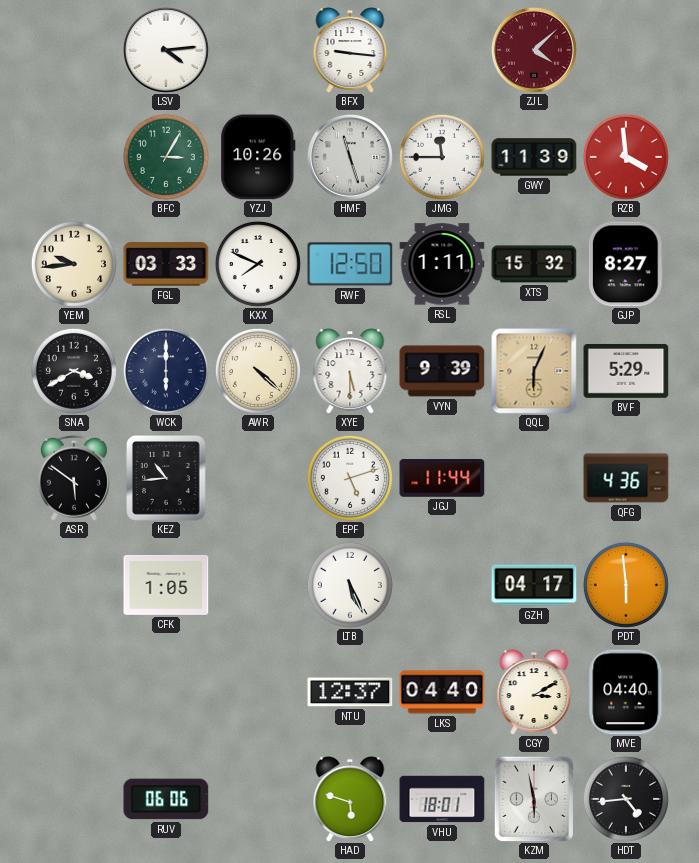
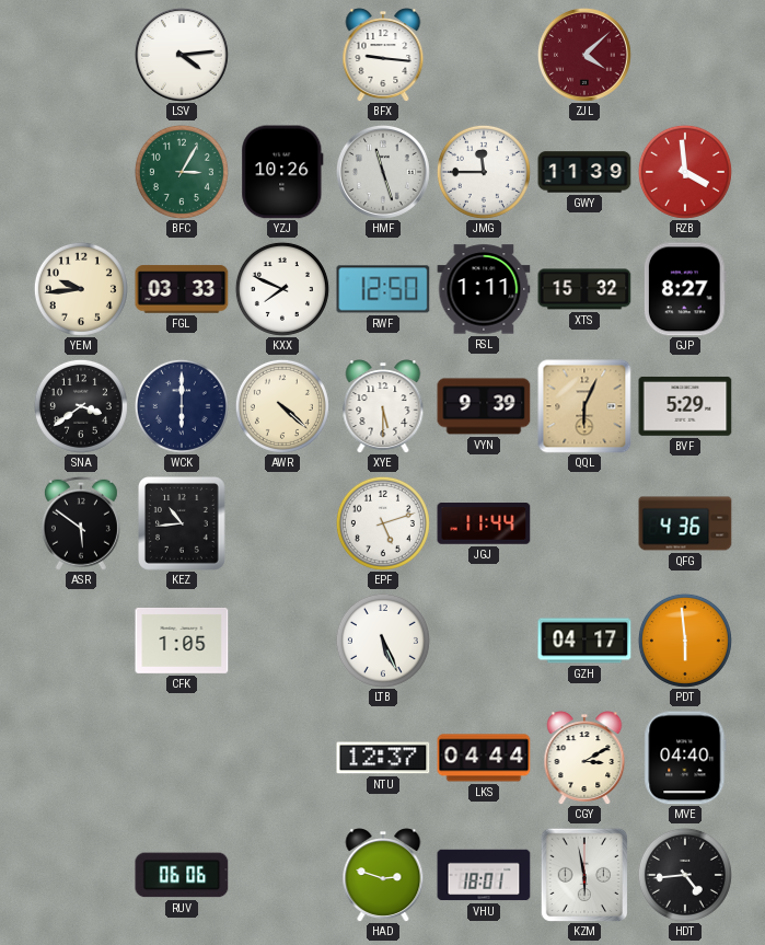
SNA: 3:40 -> 3:39
LKS: 04:40 -> 04:44
HAD: 5:48 -> 2:48
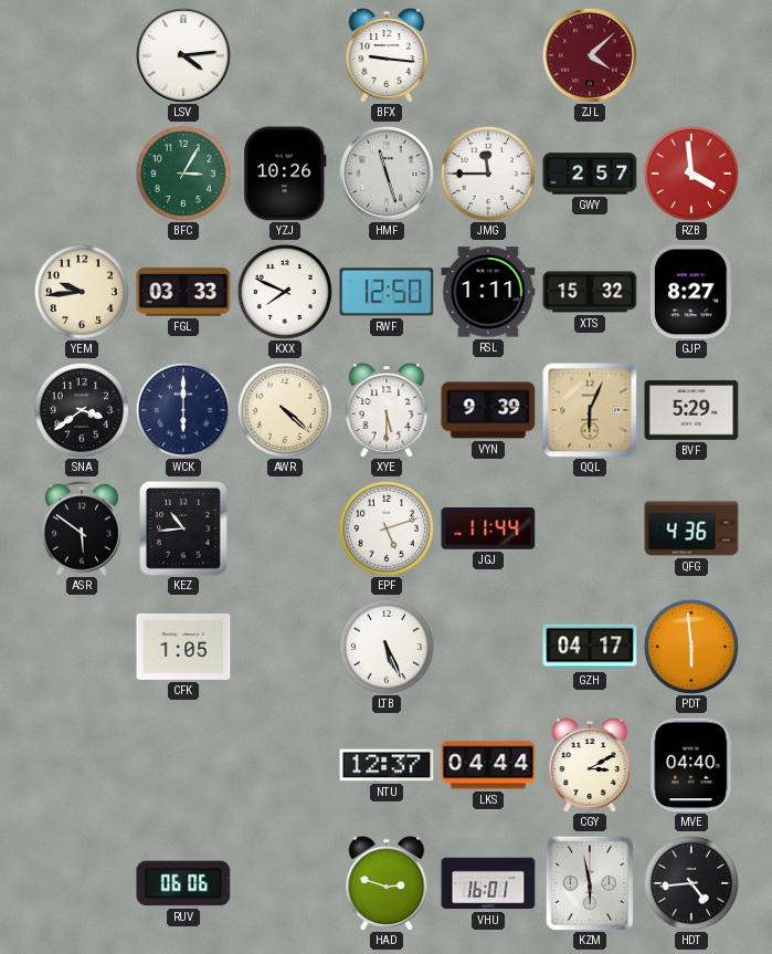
GWY: 11:39 -> 2:57
VHU: 18:01 -> 16:01
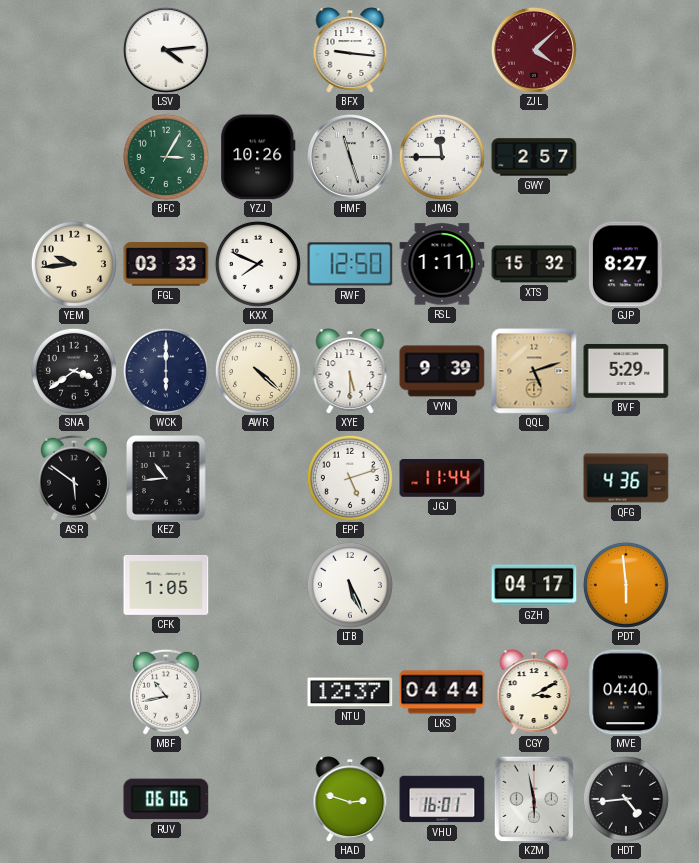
RZB: 3:59 -> none
QQL: 6:04 -> 5:12
MBF: none -> 10:43
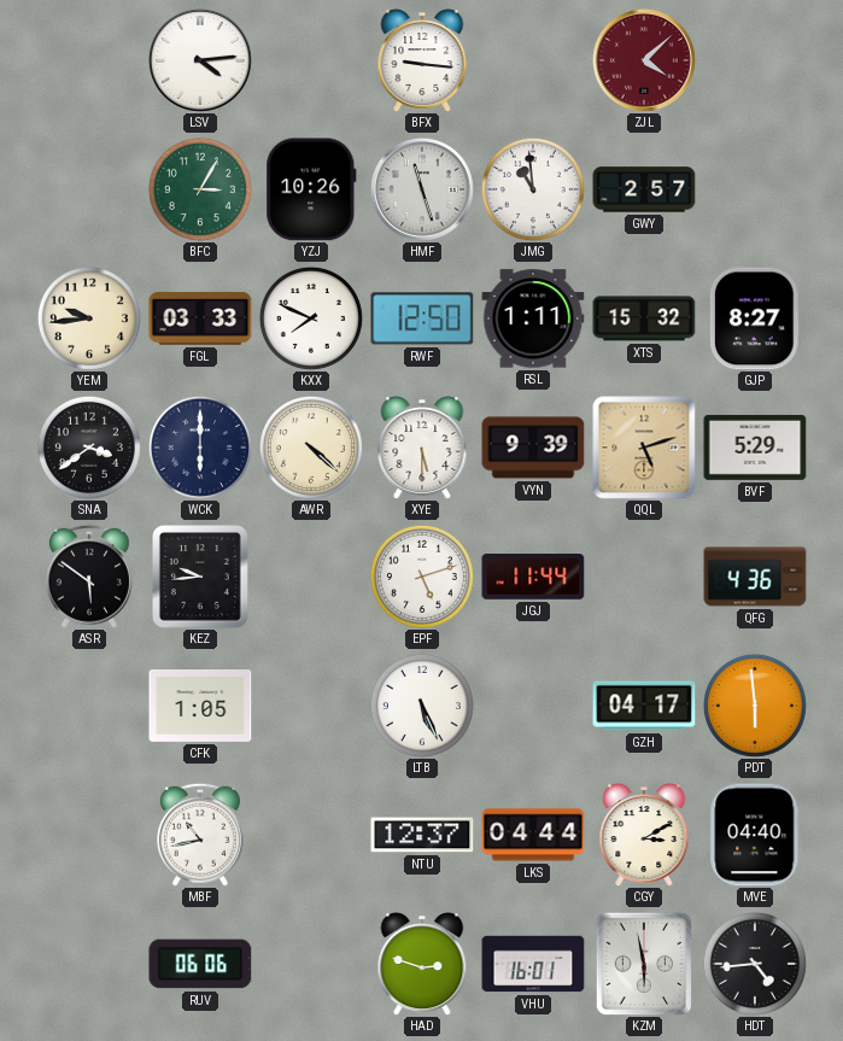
JMG: 11:45 -> 10:59
KEZ: 10:44 -> 9:44
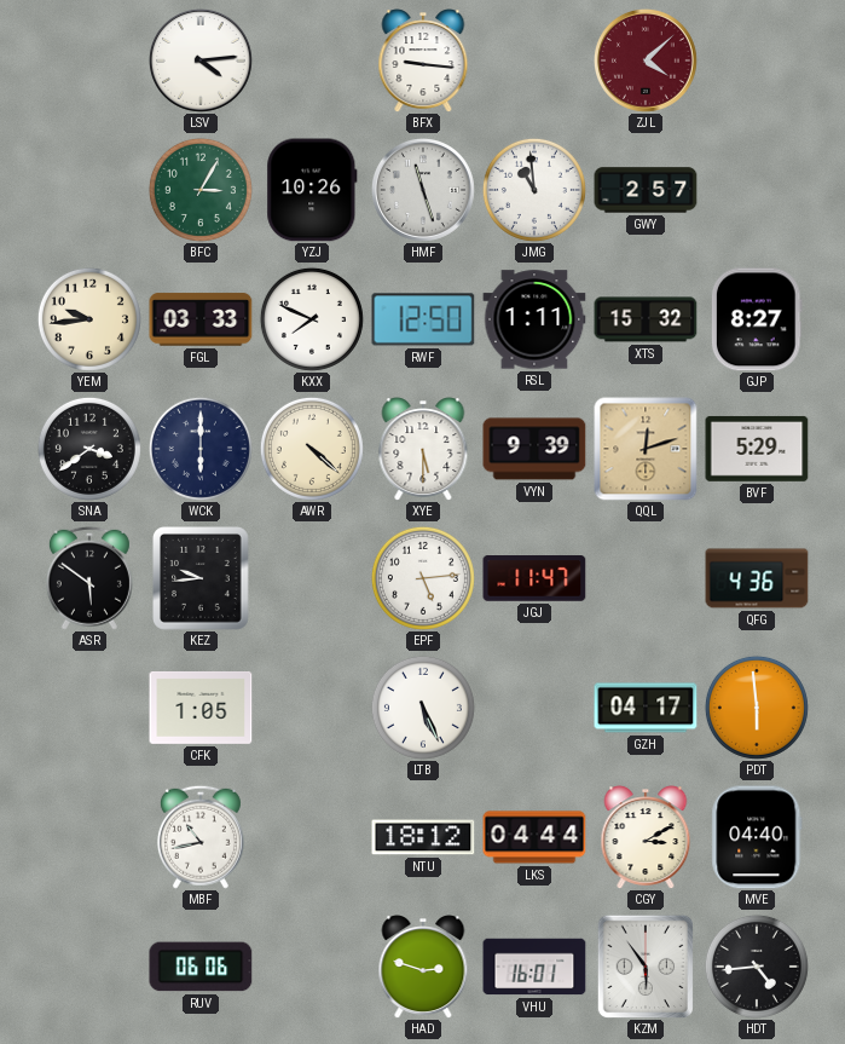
QQL: 5:12 -> 12:12
EPF: 5:12 -> 5:14
JGJ: 11:44 -> 11:47
NTU: 12:37 -> 18:12
KZM: 5:58 -> 5:54
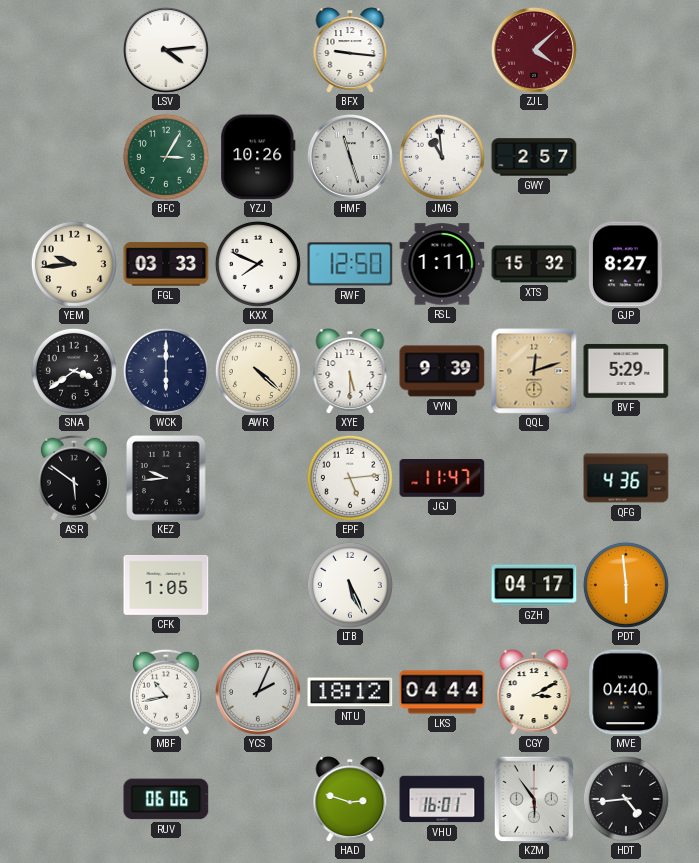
YCS: none -> 2:04
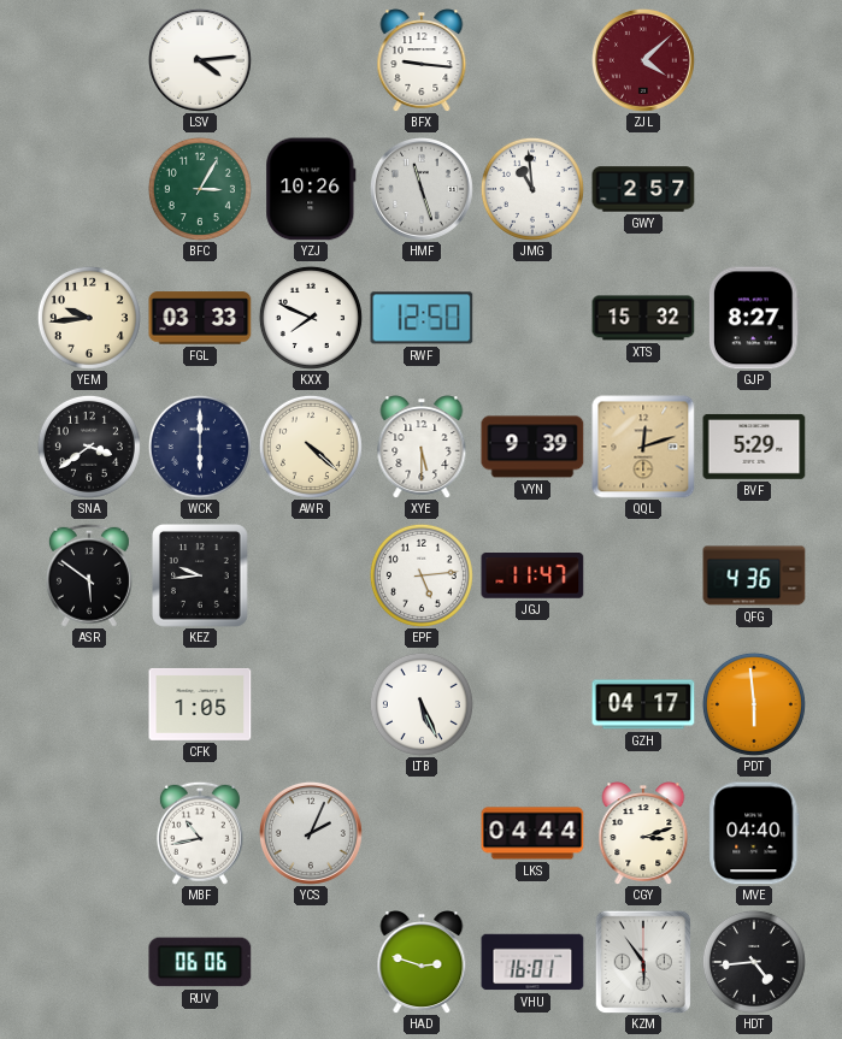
RSL: 1:11 -> none
NTU: 18:12 -> none
CGY: 3:10 -> 3:12
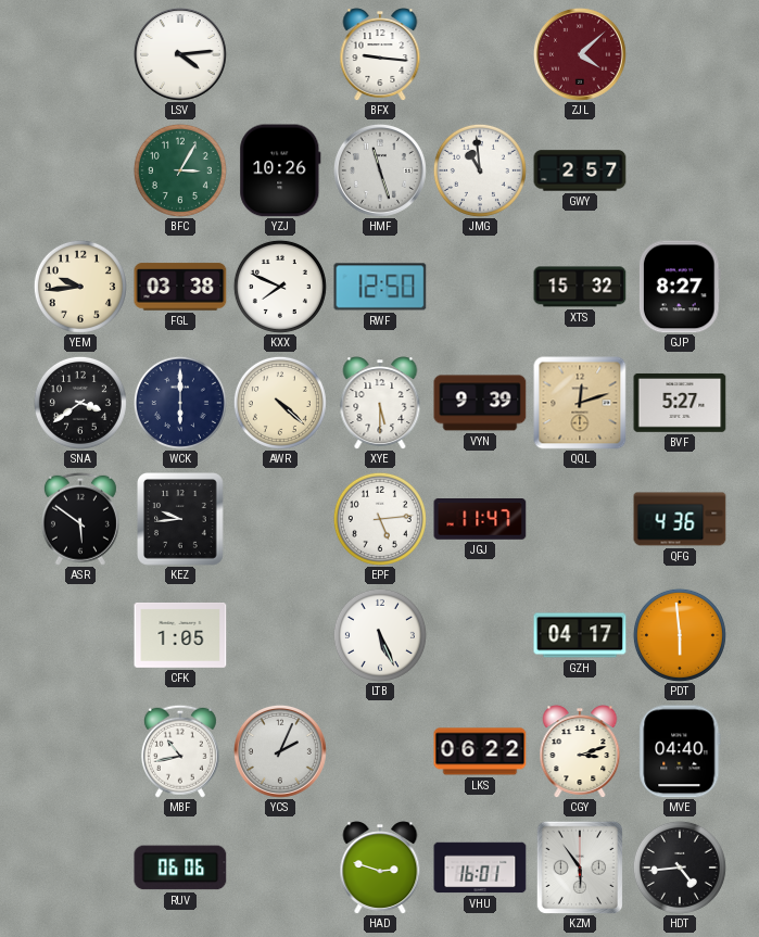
FGL: 03:33 -> 03:38
BVF: 5:29 -> 5:27
LKS: 04:44 -> 06:22
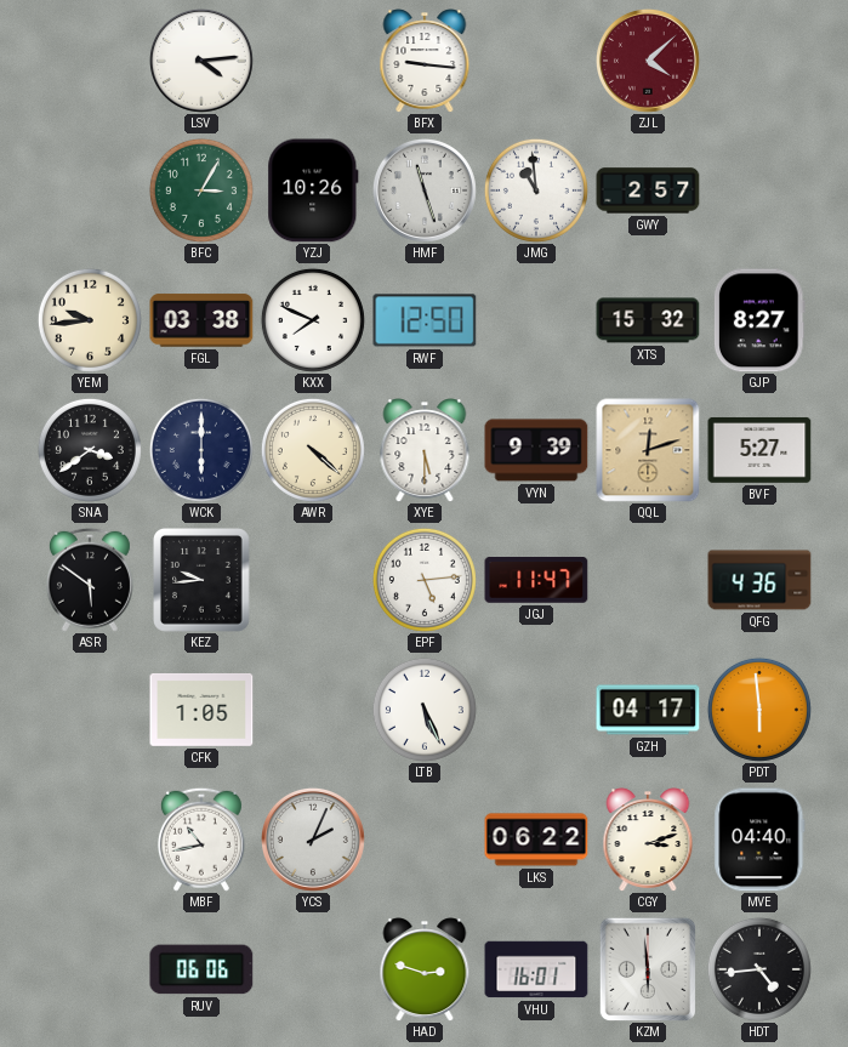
KZM: 5:54 -> 5:59
